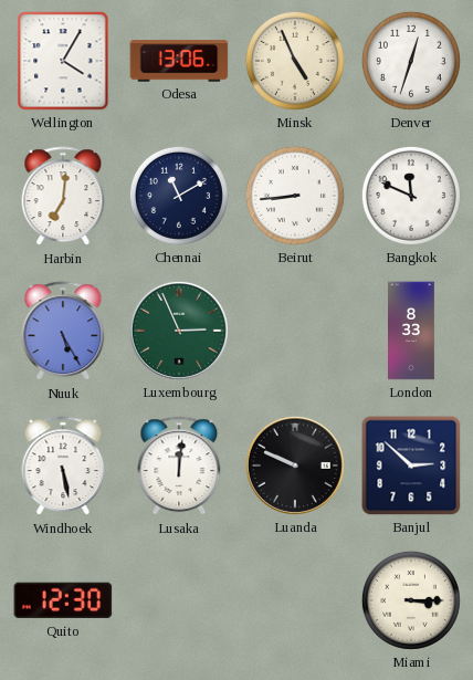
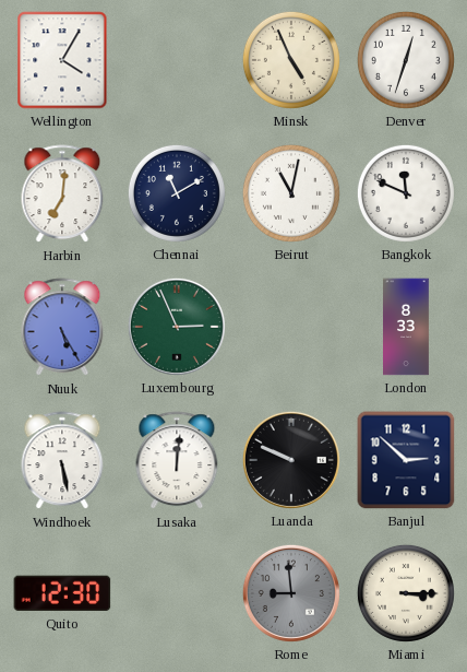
Odesa: 13:06 -> none
Beirut: 8:44 -> 11:02
Rome: none -> 8:59
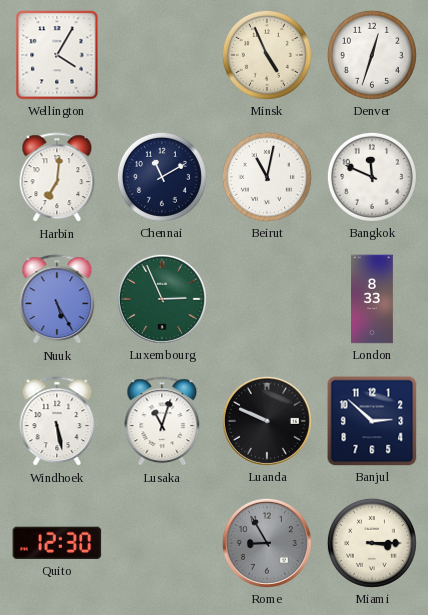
Lusaka: 12:01 -> 11:03
Rome: 8:59 -> 8:55
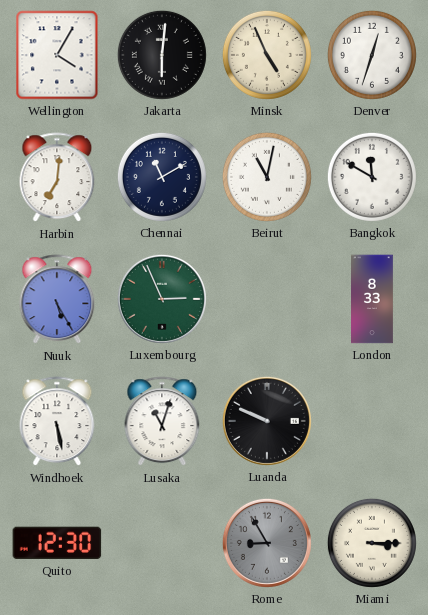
Jakarta: none -> 6:01
Bangkok: 11:49 -> 11:50
Banjul: 2:52 -> none
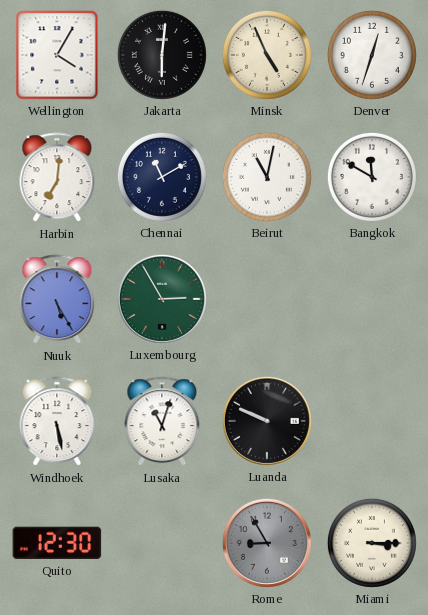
Luxembourg: 2:56 -> 2:55
London: 8:33 -> none
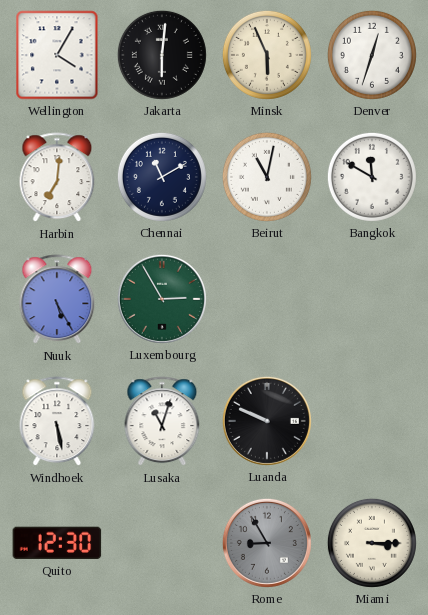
Minsk: 4:56 -> 5:56
